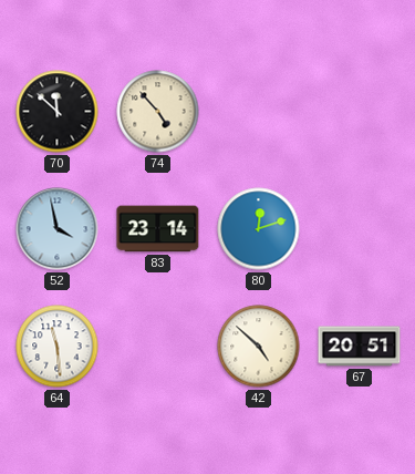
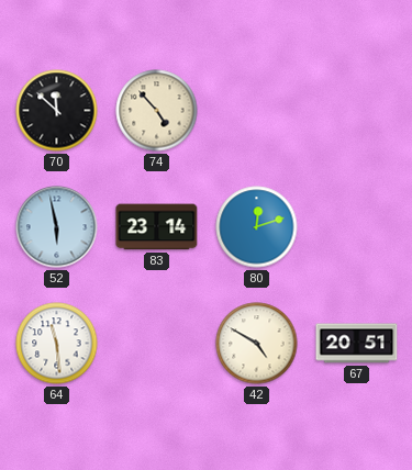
52: 3:58 -> 5:58
42: 4:52 -> 4:50
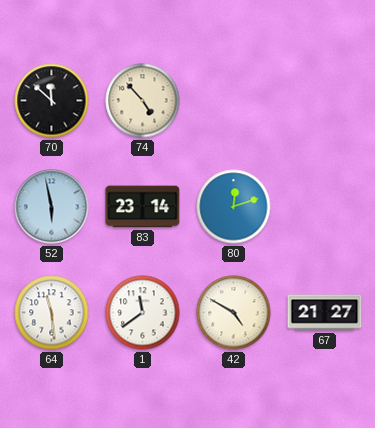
1: none -> 11:39
67: 20:51 -> 21:27
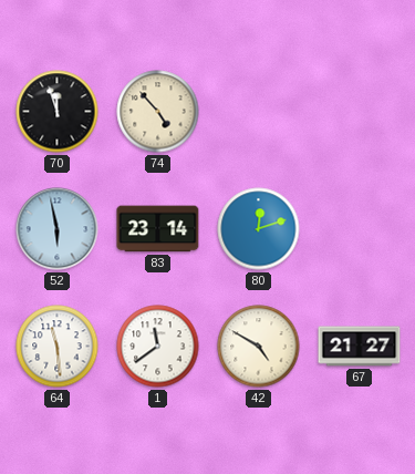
70: 11:52 -> 11:57
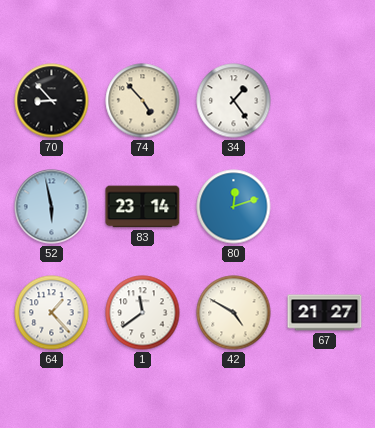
70: 11:57 -> 8:53
34: none -> 1:24
64: 11:29 -> 1:23
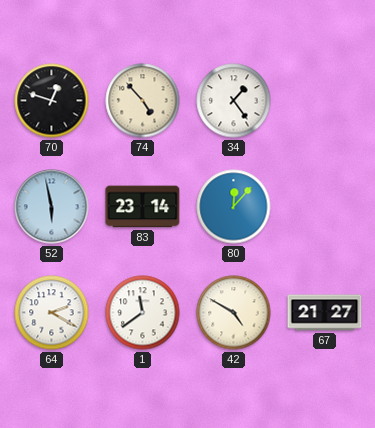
70: 8:53 -> 12:48
80: 12:12 -> 12:07
64: 1:23 -> 2:20
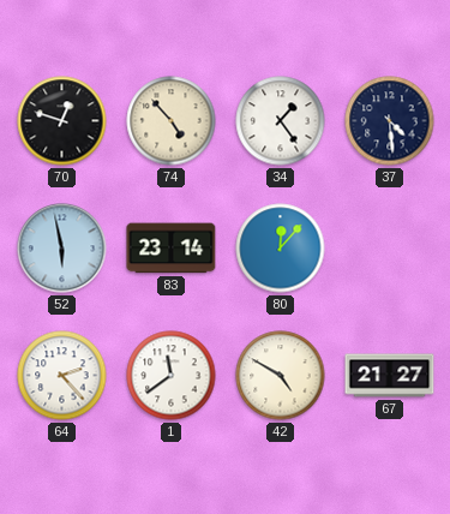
37: none -> 4:29
64: 2:20 -> 2:23
